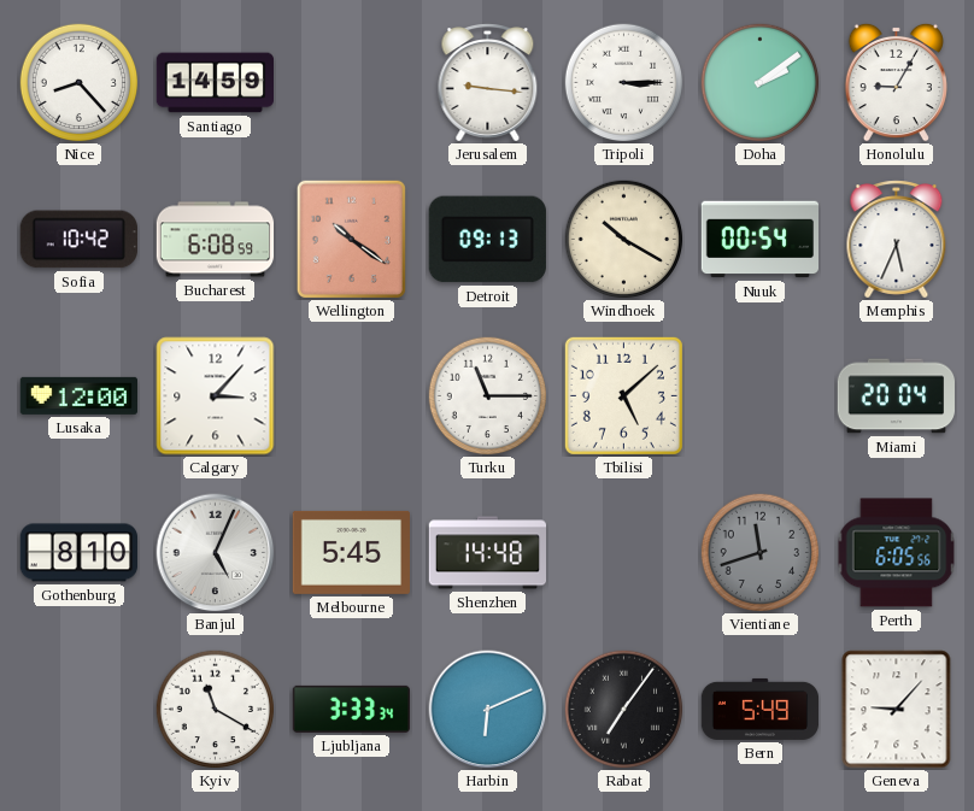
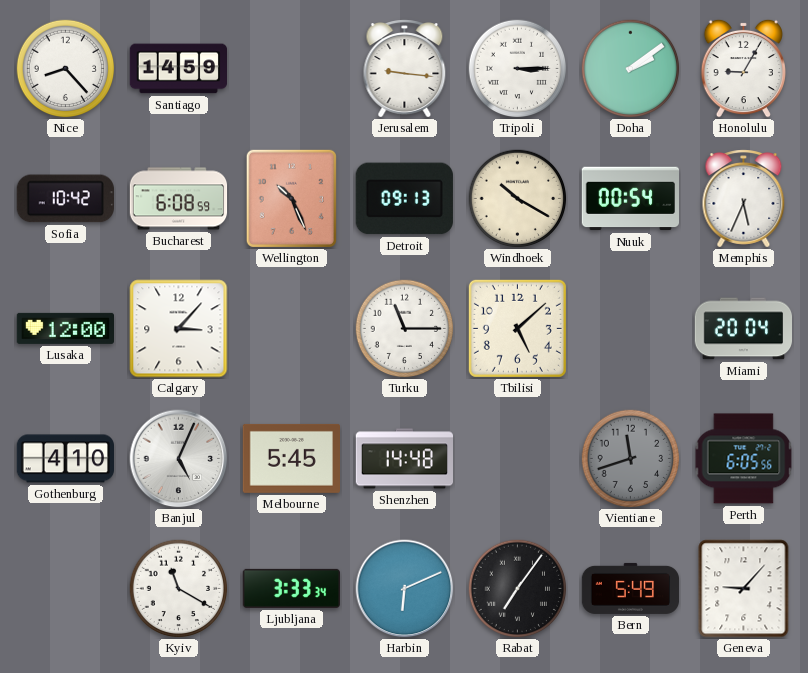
Wellington: 10:21 -> 10:26
Gothenburg: 8:10 -> 4:10
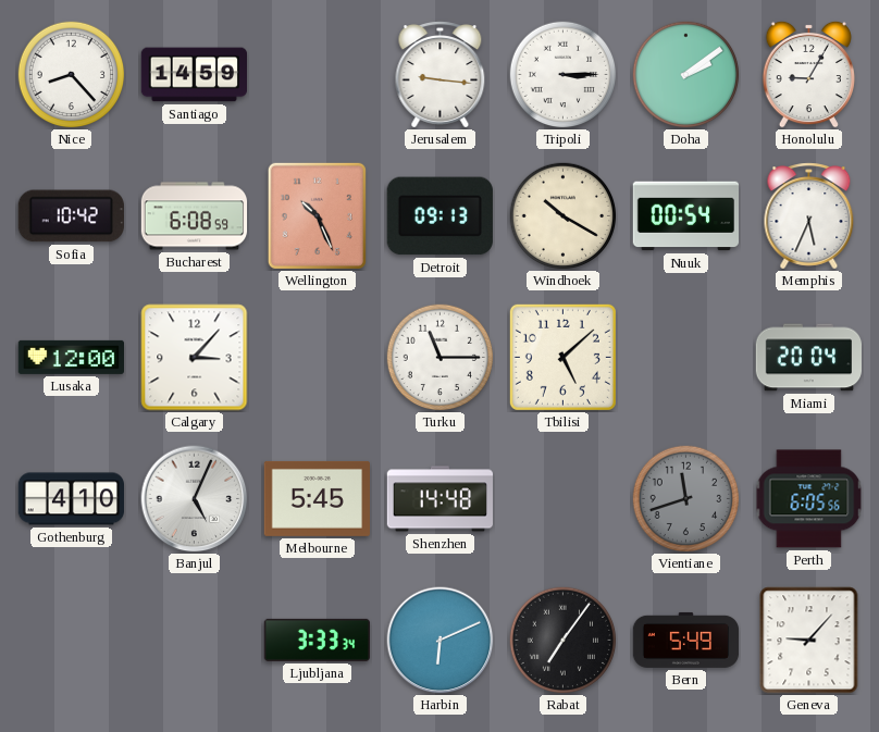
Kyiv: 11:20 -> none
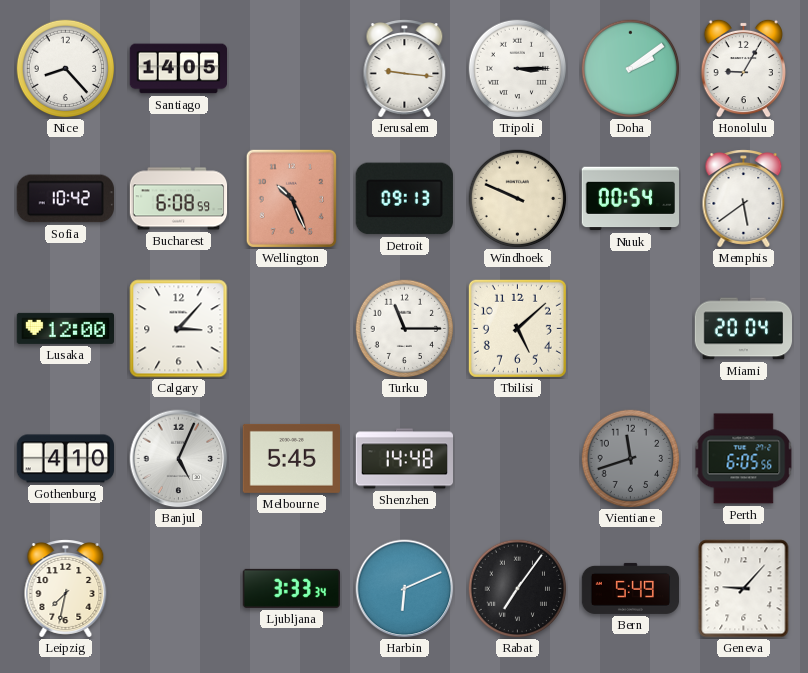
Santiago: 14:59 -> 14:05
Windhoek: 10:20 -> 9:49
Memphis: 5:34 -> 5:39
Leipzig: none -> 7:32
